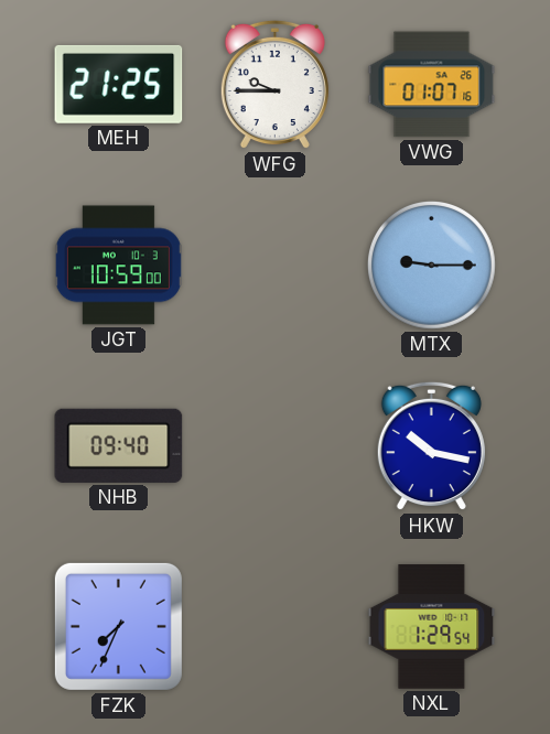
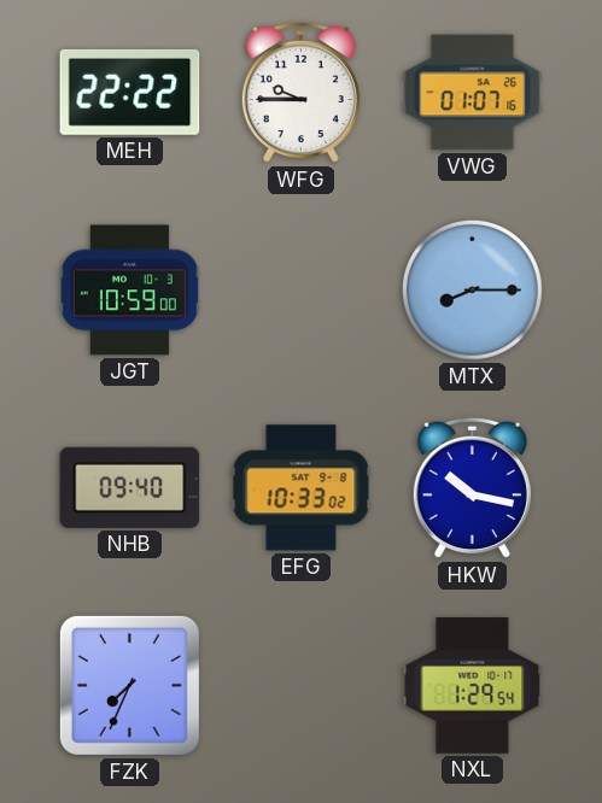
MEH: 21:25 -> 22:22
MTX: 9:15 -> 8:15
EFG: none -> 10:33
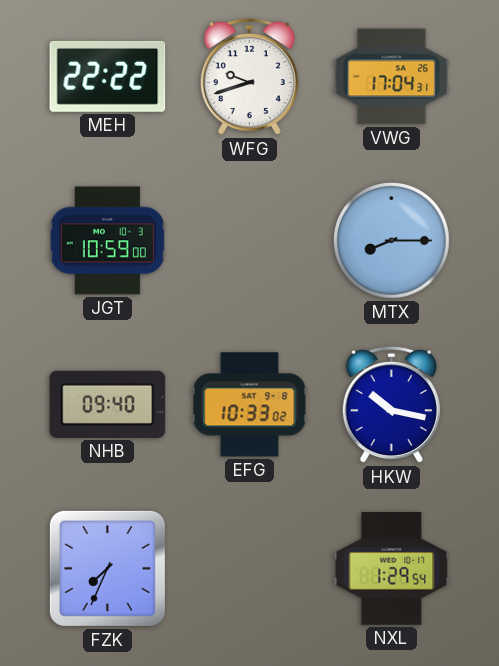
WFG: 9:45 -> 9:42
VWG: 01:07 -> 17:04
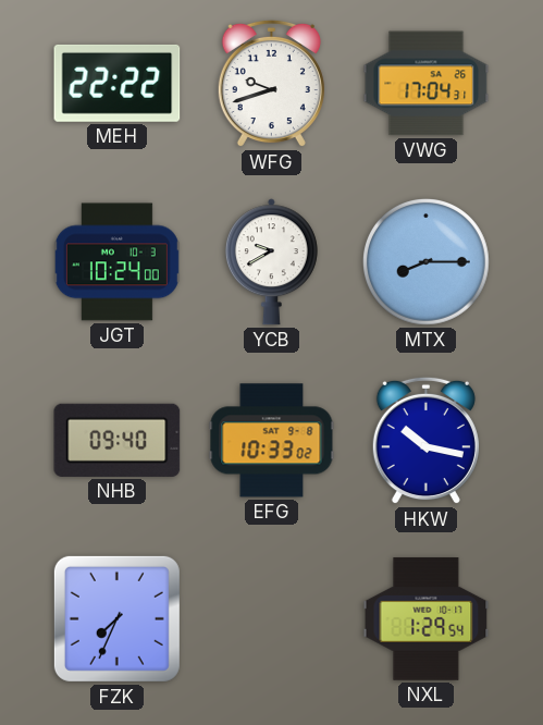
JGT: 10:59 -> 10:24
YCB: none -> 9:40
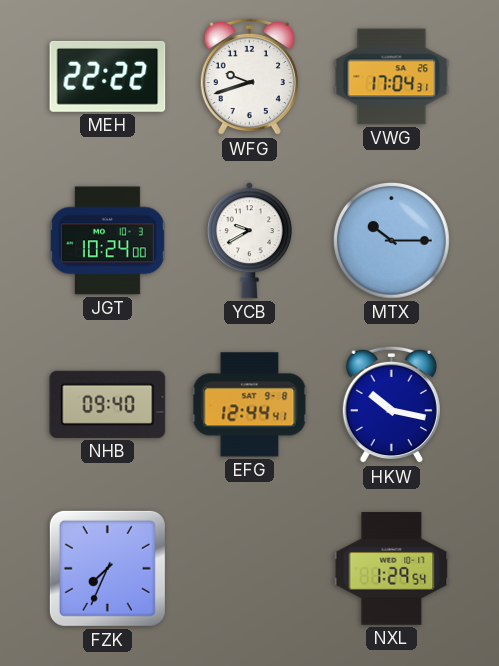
MTX: 8:15 -> 10:15
EFG: 10:33 -> 12:44
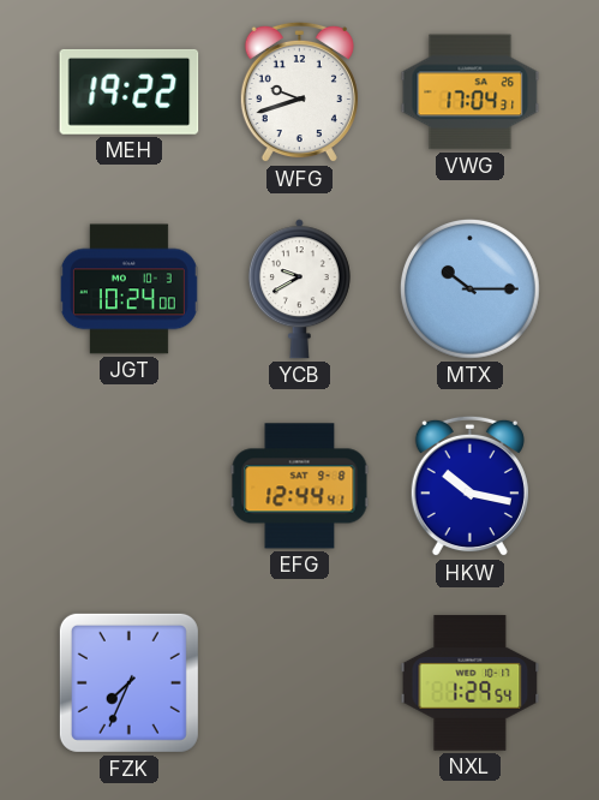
MEH: 22:22 -> 19:22
NHB: 09:40 -> none
